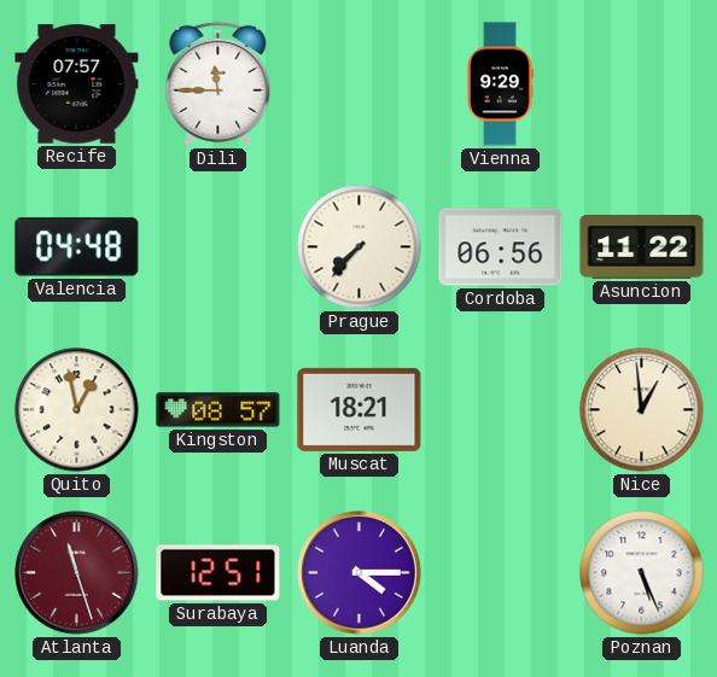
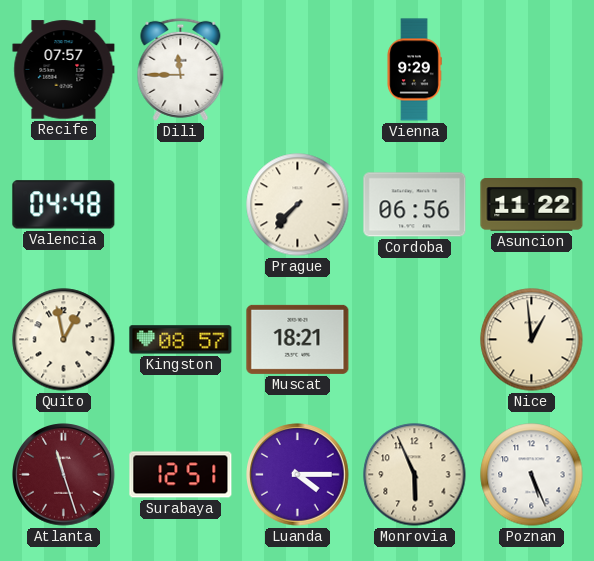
Monrovia: none -> 5:56
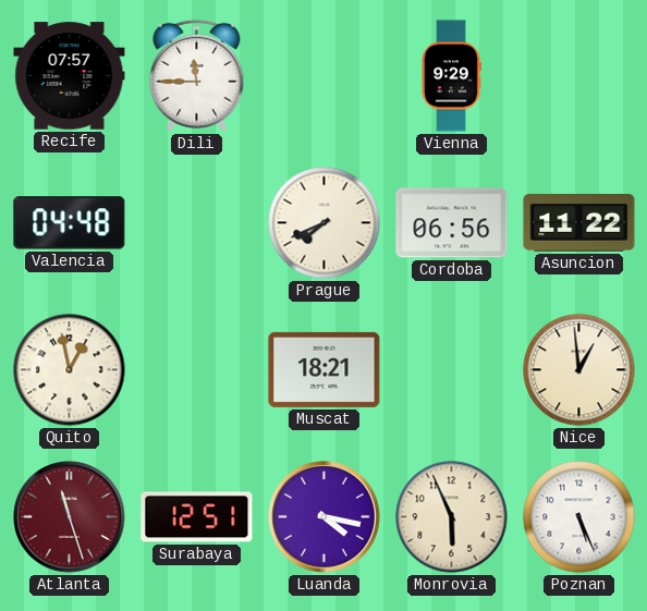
Prague: 7:37 -> 7:41
Kingston: 08:57 -> none
Luanda: 4:15 -> 4:17
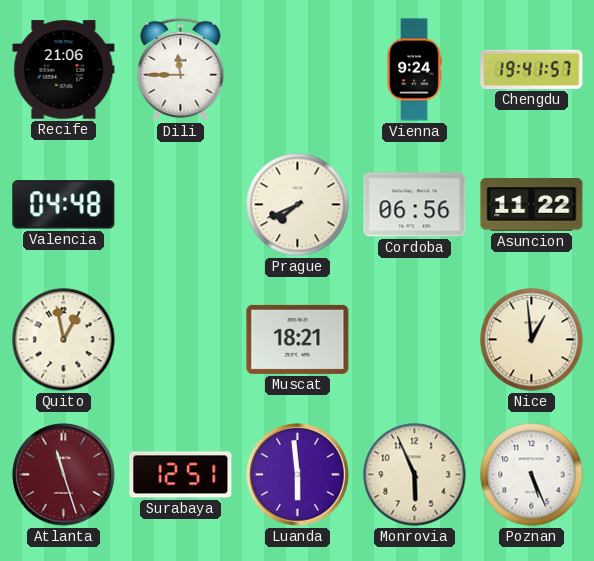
Recife: 07:57 -> 21:06
Vienna: 9:29 -> 9:24
Chengdu: none -> 19:41
Luanda: 4:17 -> 5:59
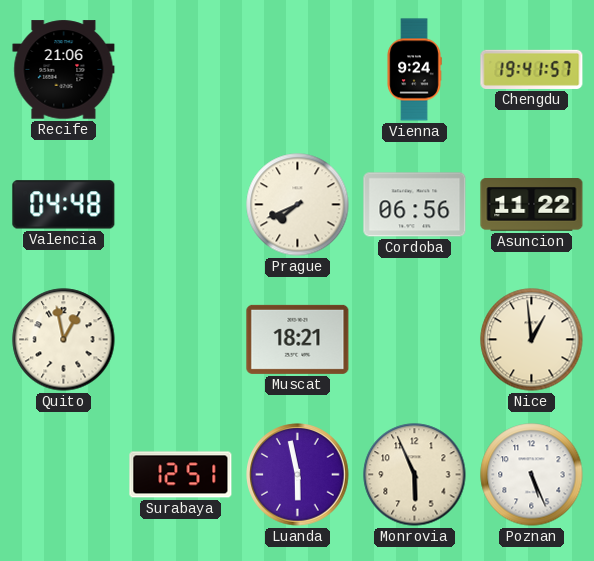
Dili: 11:45 -> none
Atlanta: 11:27 -> none
Luanda: 5:59 -> 5:58
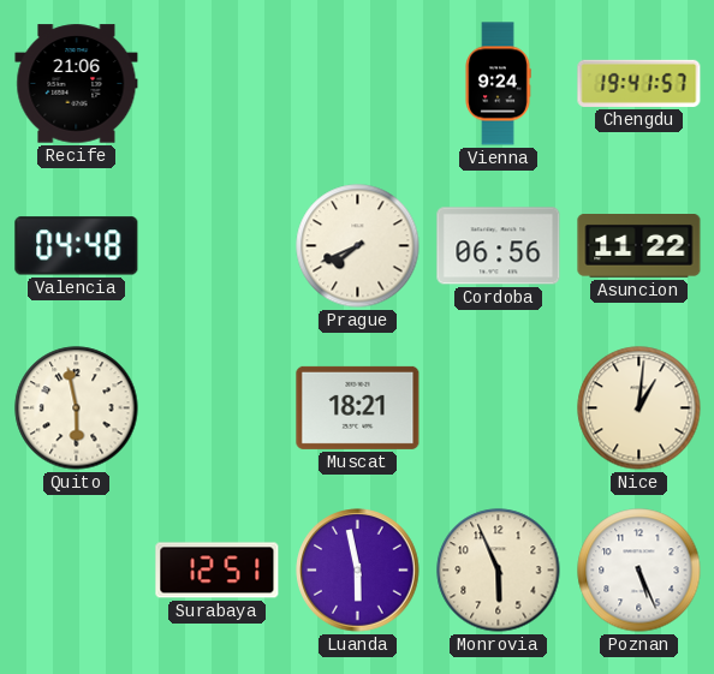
Quito: 12:58 -> 5:58
Nice: 12:59 -> 1:01
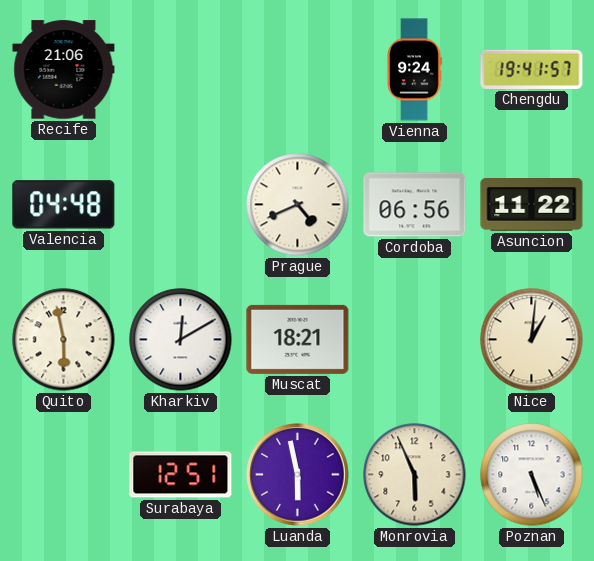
Prague: 7:41 -> 4:41
Kharkiv: none -> 12:10
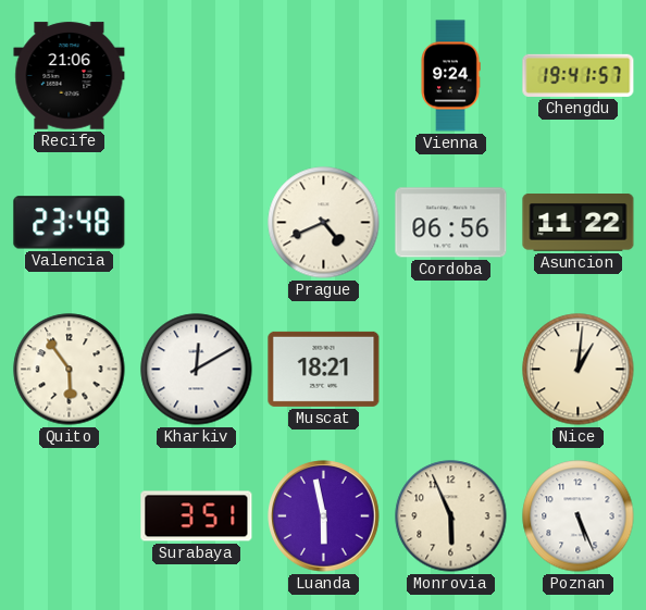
Valencia: 04:48 -> 23:48
Quito: 5:58 -> 5:54
Surabaya: 12:51 -> 3:51
